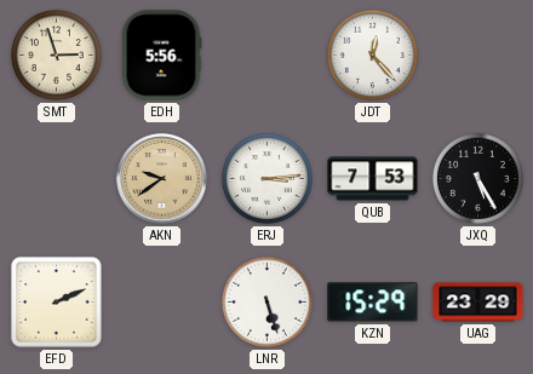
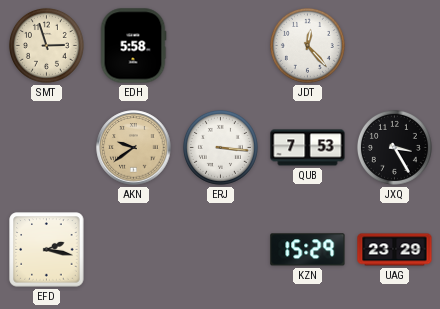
EDH: 5:56 -> 5:58
ERJ: 3:14 -> 3:16
JXQ: 5:25 -> 3:25
EFD: 2:11 -> 2:17
LNR: 5:27 -> none
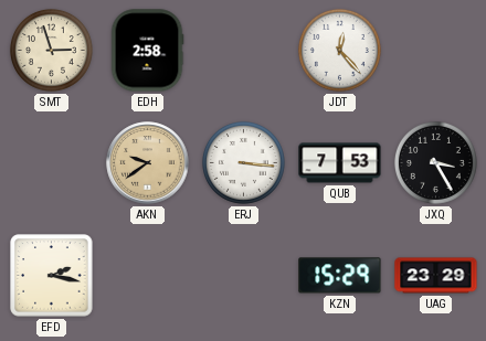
EDH: 5:58 -> 2:58
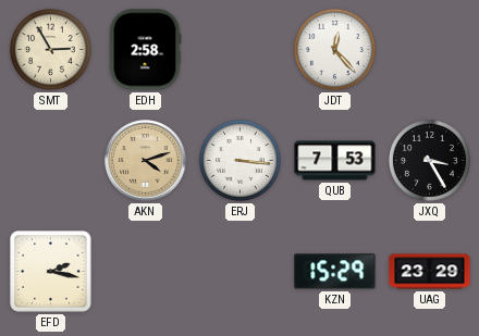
SMT: 2:57 -> 2:55
AKN: 9:39 -> 4:12
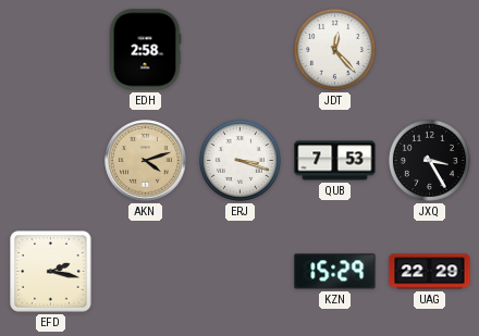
SMT: 2:55 -> none
ERJ: 3:16 -> 3:18
UAG: 23:29 -> 22:29
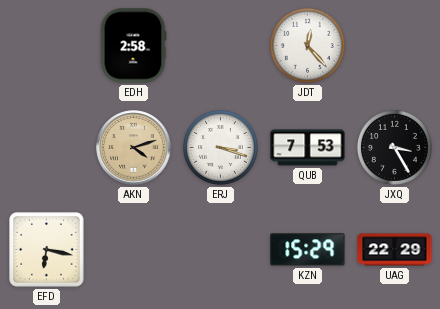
EFD: 2:17 -> 6:17
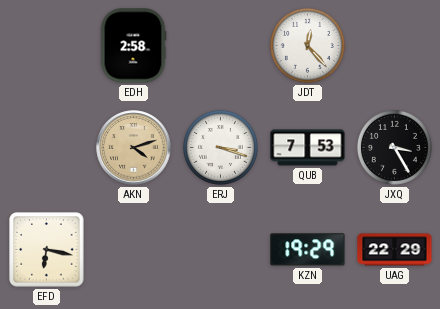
KZN: 15:29 -> 19:29
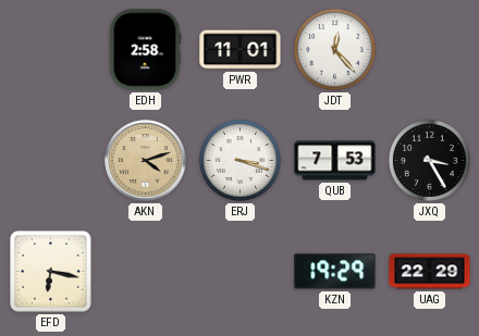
PWR: none -> 11:01
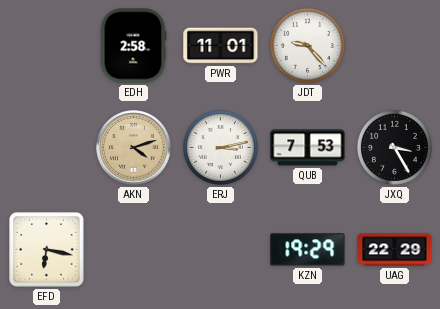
JDT: 12:23 -> 9:23
ERJ: 3:18 -> 3:13
